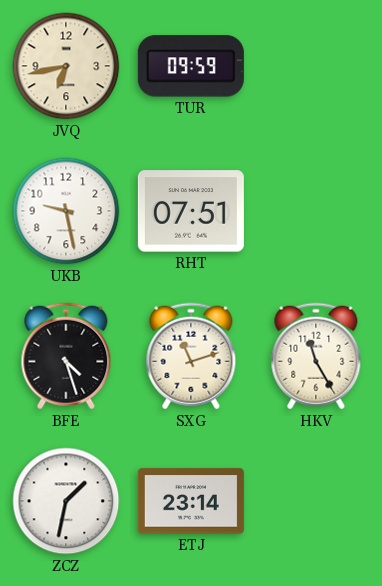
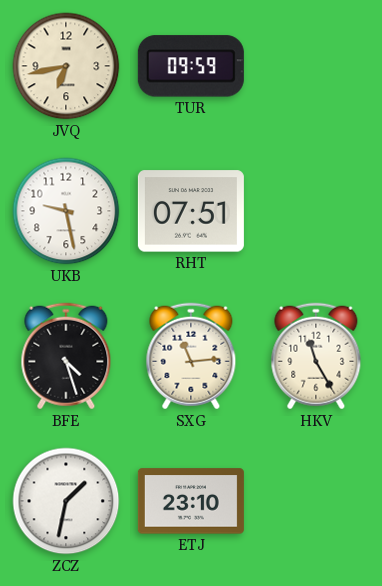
SXG: 11:12 -> 11:14
ETJ: 23:14 -> 23:10
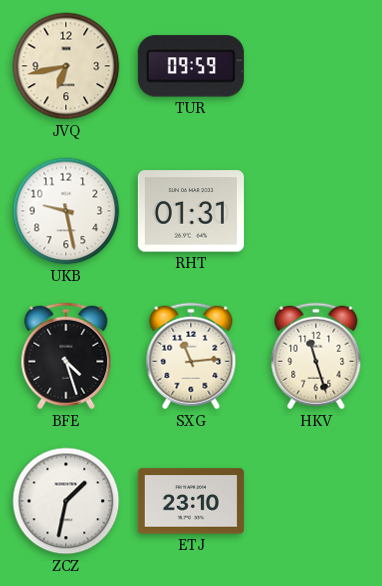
RHT: 07:51 -> 01:31
HKV: 11:25 -> 11:27
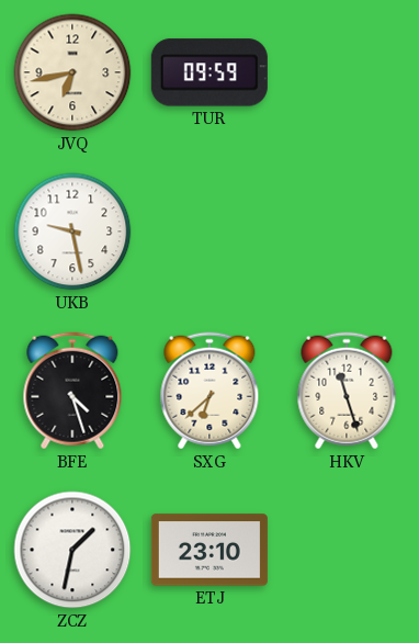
RHT: 01:31 -> none
SXG: 11:14 -> 6:38
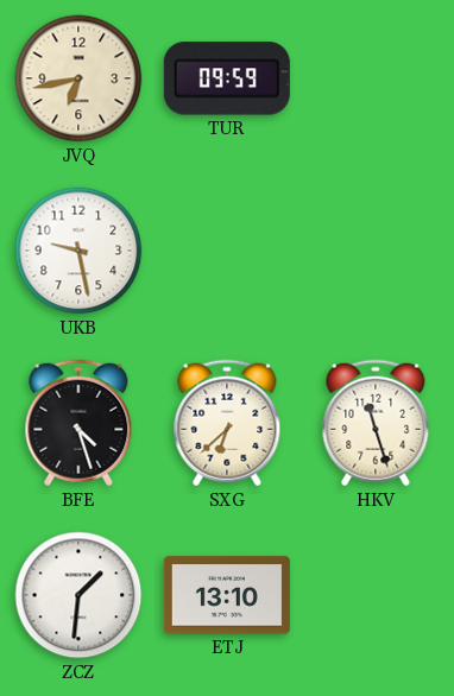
ZCZ: 1:32 -> 1:31
ETJ: 23:10 -> 13:10
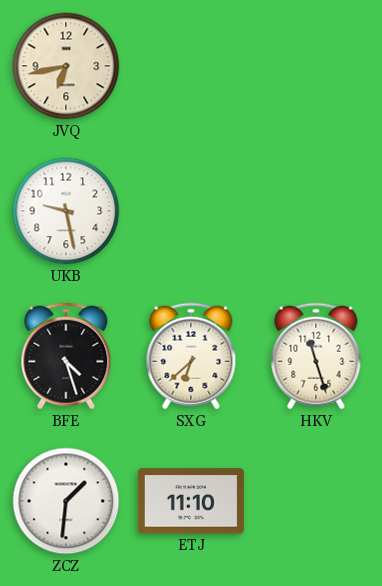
TUR: 09:59 -> none
ETJ: 13:10 -> 11:10
